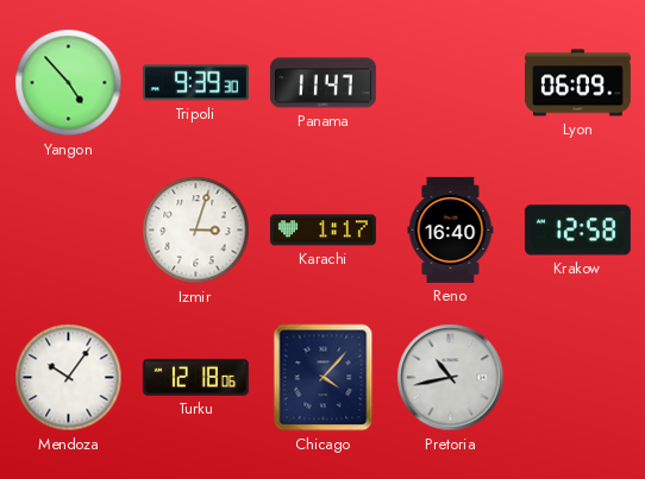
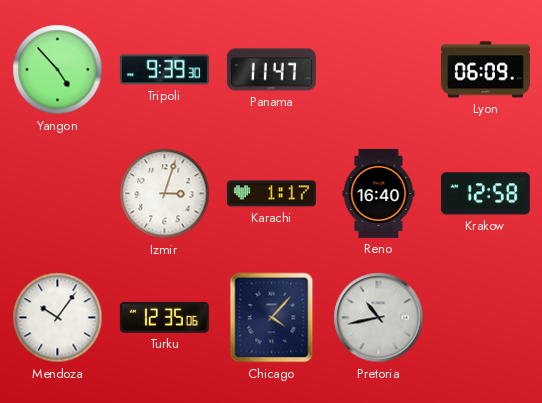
Turku: 12:18 -> 12:35
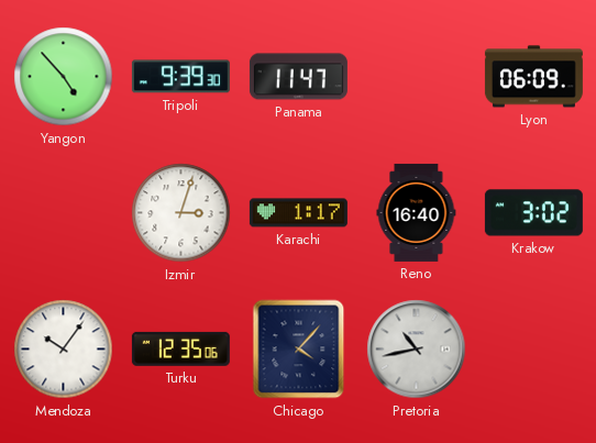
Krakow: 12:58 -> 3:02
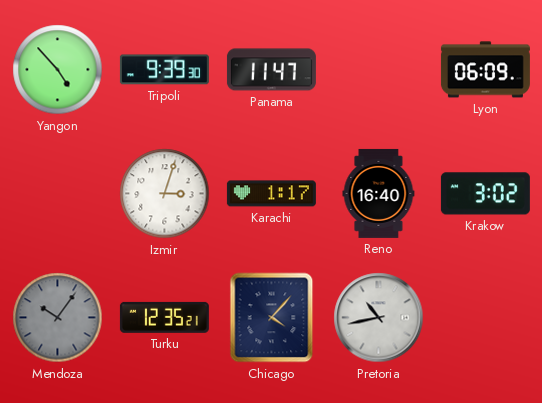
Mendoza dial: white -> grey
Turku: 12:35:06 -> 12:35:21
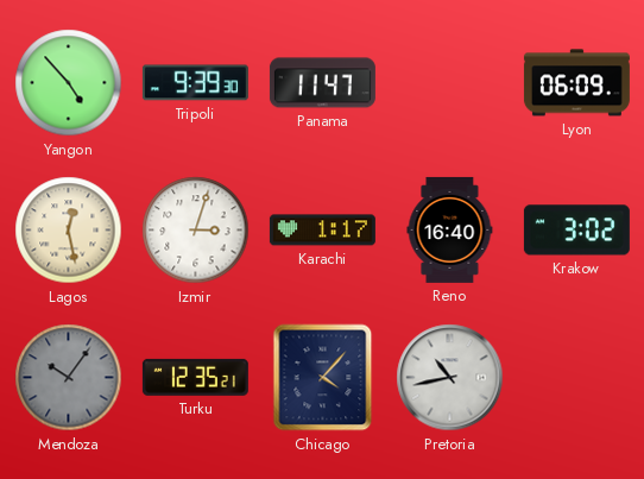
Lagos: none -> 12:28
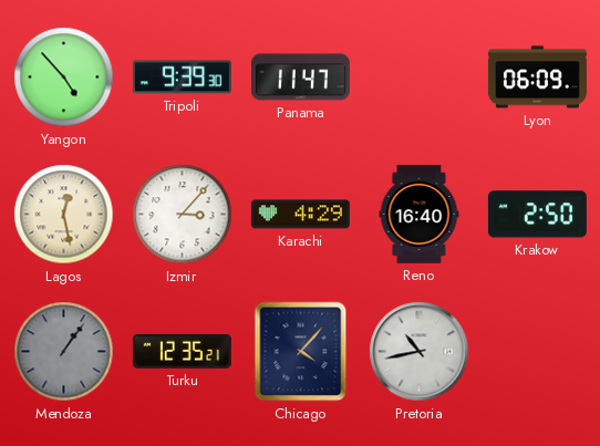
Izmir: 3:03 -> 3:07
Karachi: 1:17 -> 4:29
Krakow: 3:02 -> 2:50
Mendoza: 10:06 -> 1:06
